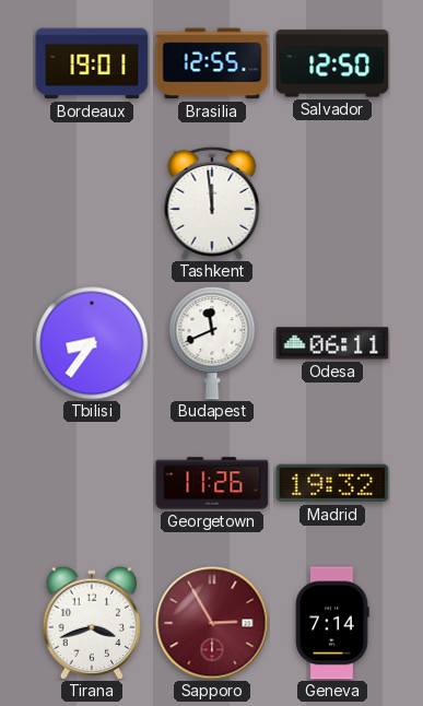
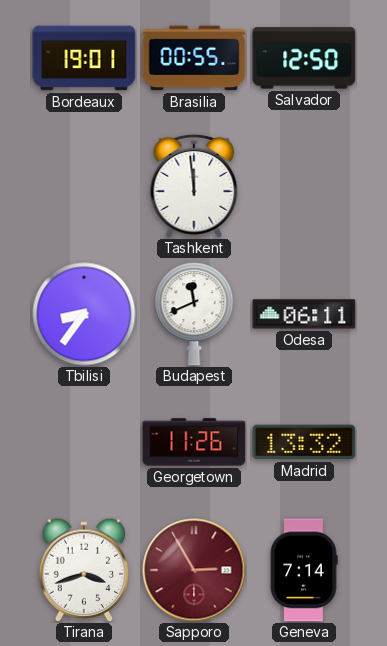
Brasilia: 12:55 -> 00:55
Madrid: 19:32 -> 13:32
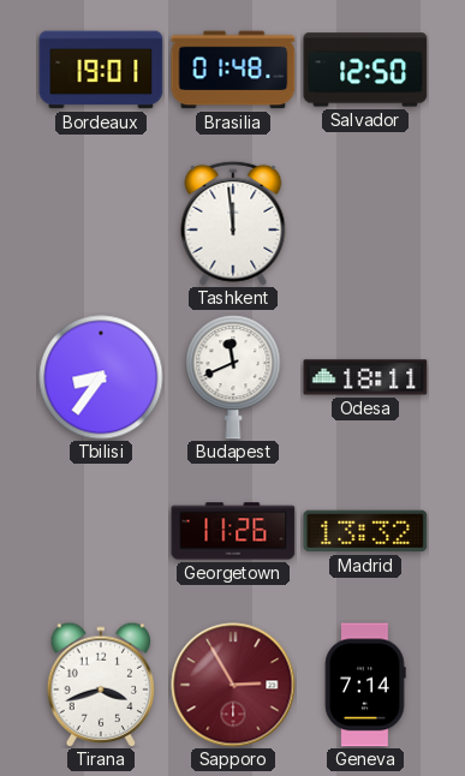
Brasilia: 00:55 -> 01:48
Odesa: 06:11 -> 18:11
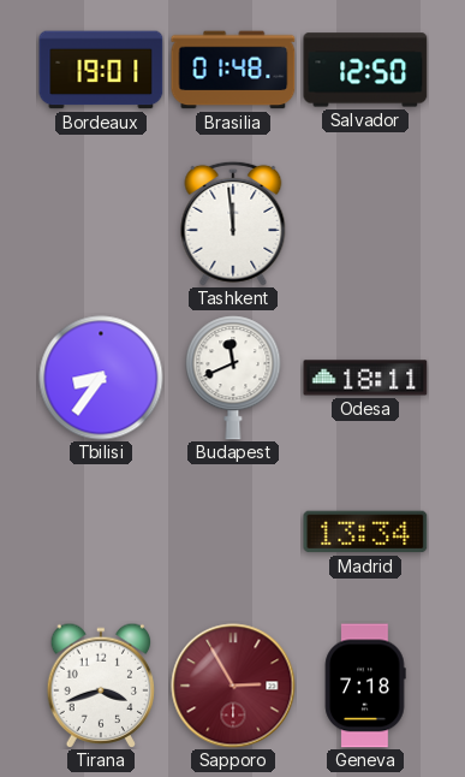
Georgetown: 11:26 -> none
Madrid: 13:32 -> 13:34
Geneva: 7:14 -> 7:18
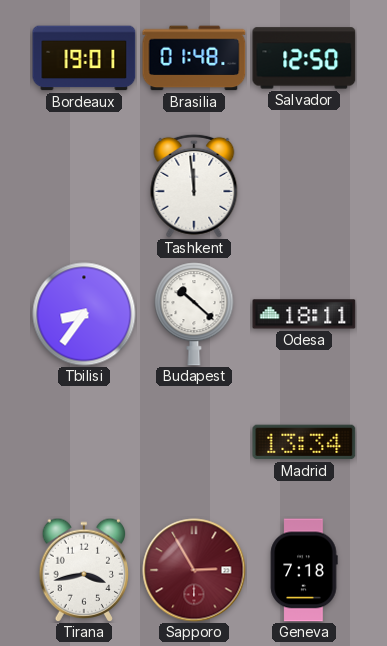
Budapest: 11:41 -> 10:22
Tirana: 3:42 -> 3:43
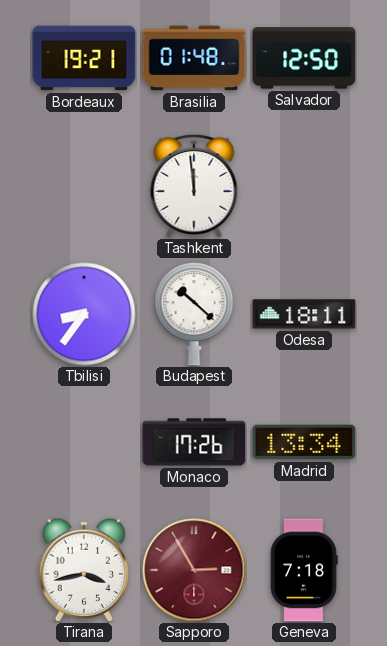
Bordeaux: 19:01 -> 19:21
Monaco: none -> 17:26
